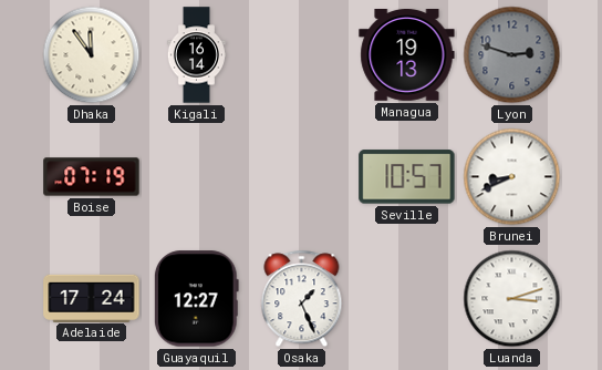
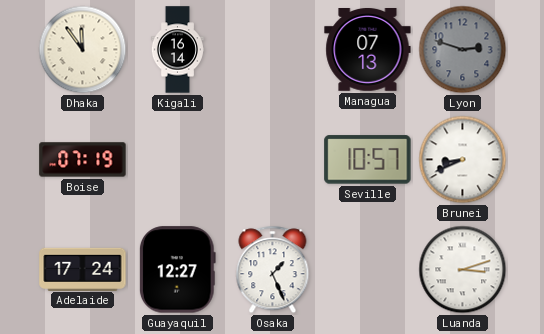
Managua: 19:13 -> 07:13
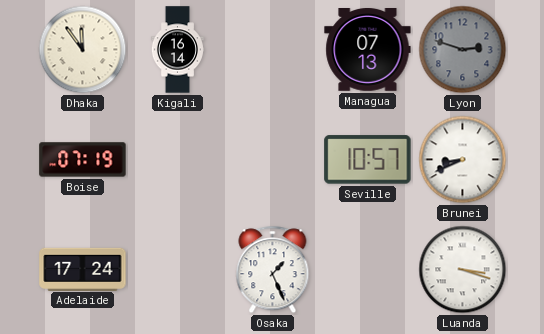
Guayaquil: 12:27 -> none
Luanda: 3:12 -> 3:18
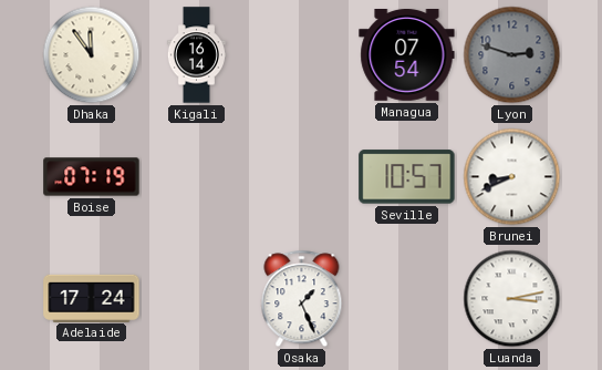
Managua: 07:13 -> 07:54
Luanda: 3:18 -> 3:13
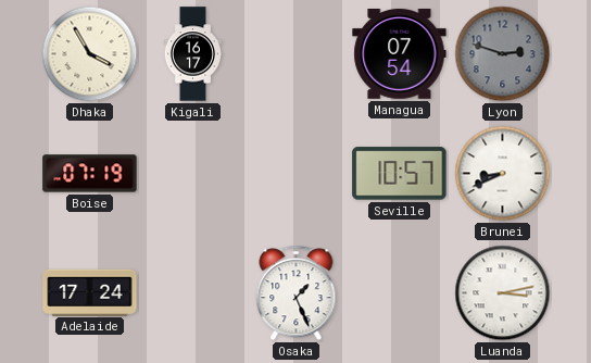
Dhaka: 11:54 -> 3:55
Kigali: 16:14 -> 16:17
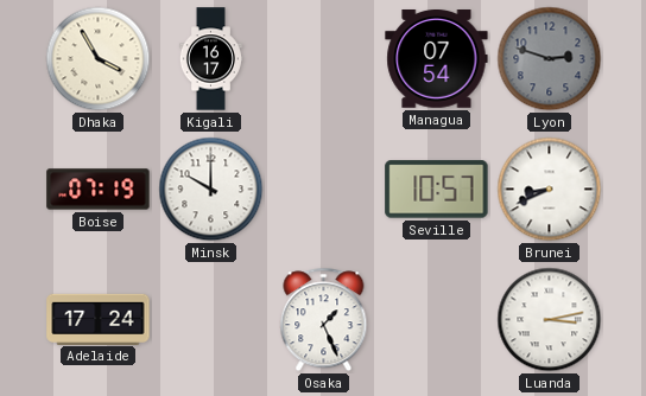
Minsk: none -> 10:00
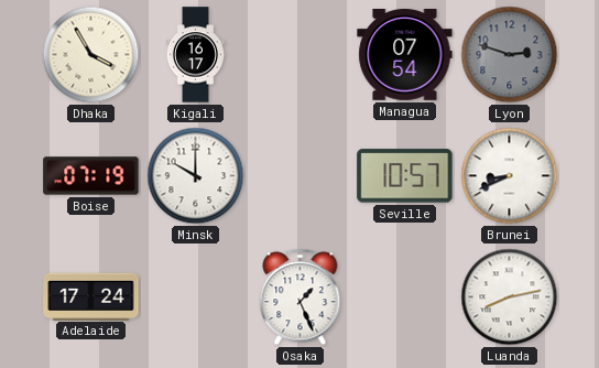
Luanda: 3:13 -> 8:13
